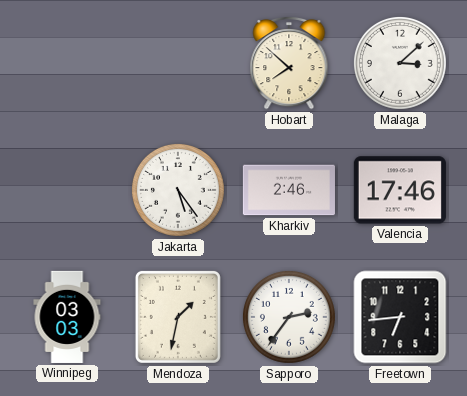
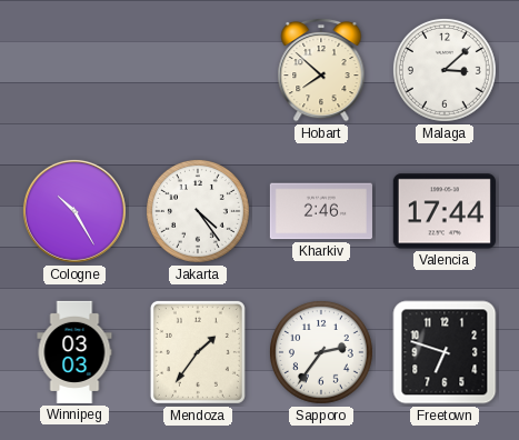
Cologne: none -> 10:25
Jakarta: 5:24 -> 4:24
Valencia: 17:46 -> 17:44
Mendoza: 1:32 -> 1:36
Freetown: 6:44 -> 6:48
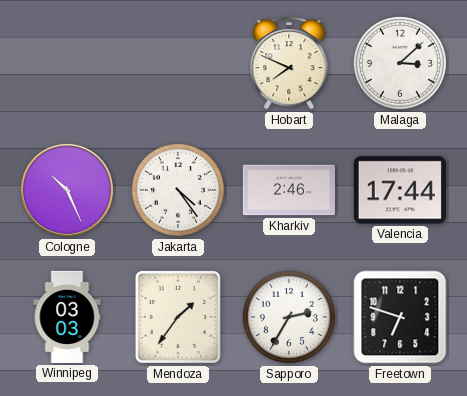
Hobart: 7:52 -> 7:49
Cologne: 10:25 -> 10:26
Sapporo: 2:36 -> 2:35
